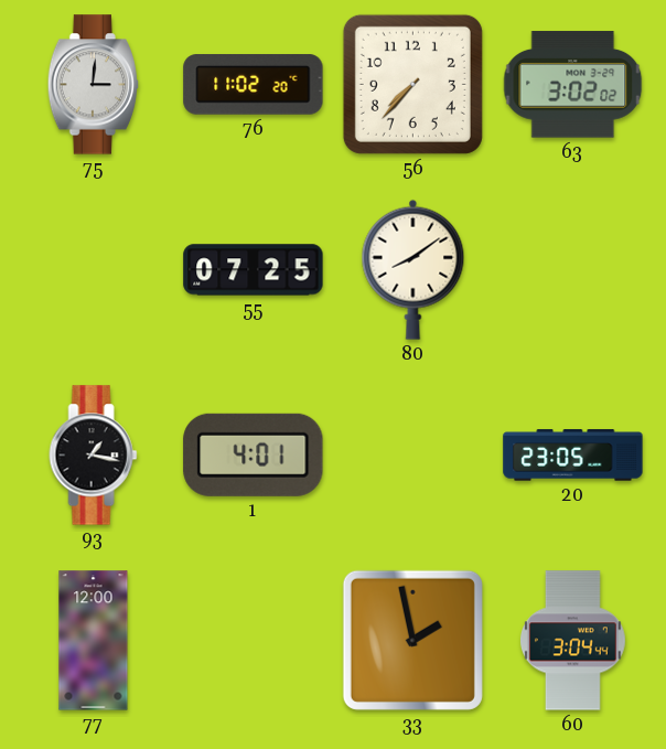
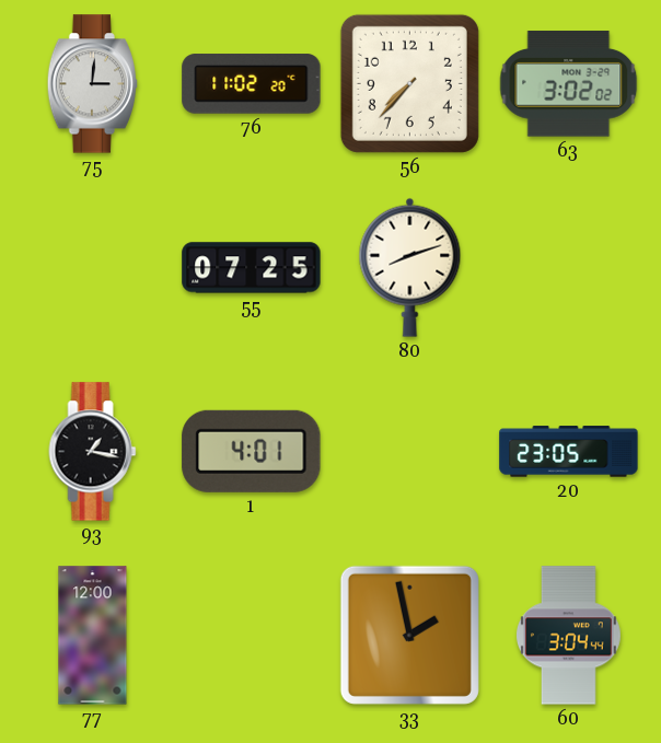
80: 8:09 -> 8:12
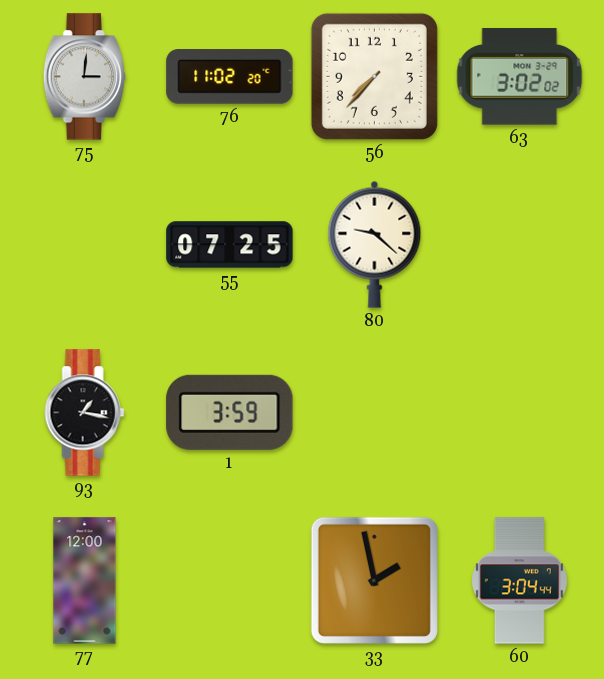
80: 8:12 -> 9:22
1: 4:01 -> 3:59
20: 23:05 -> none
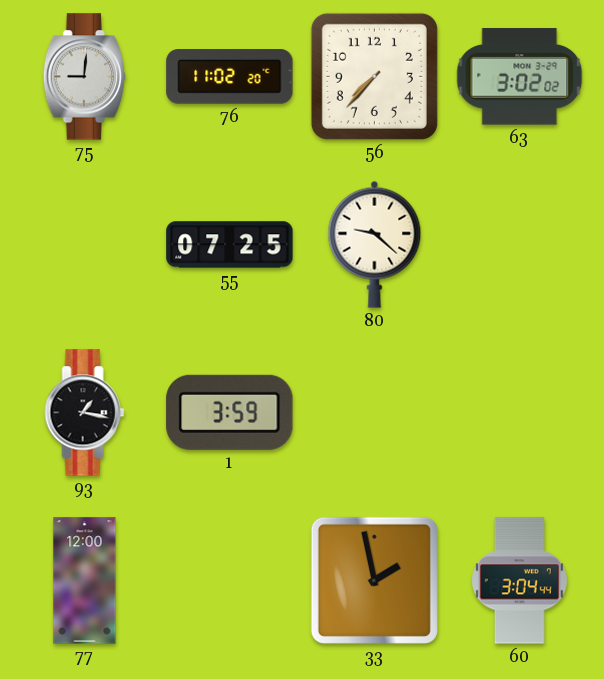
75: 3:01 -> 9:01
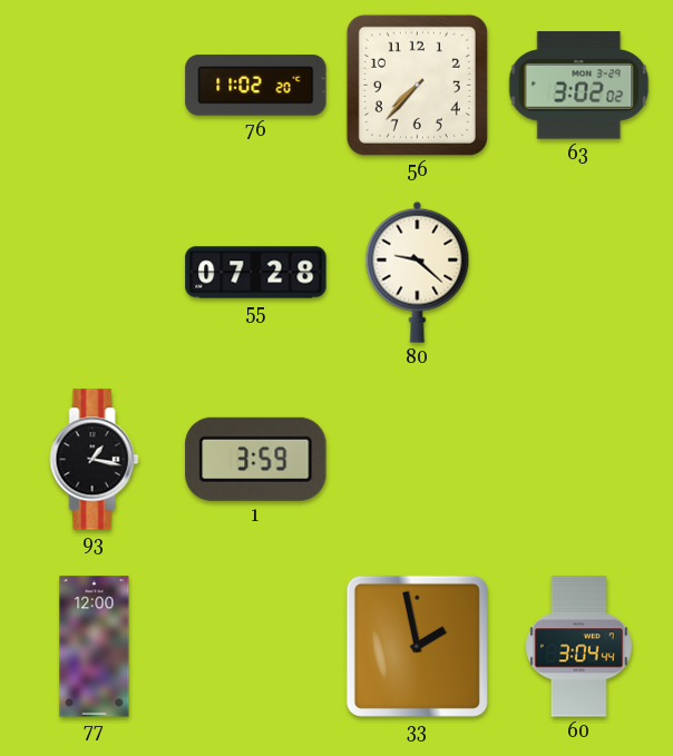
75: 9:01 -> none
55: 07:25 -> 07:28
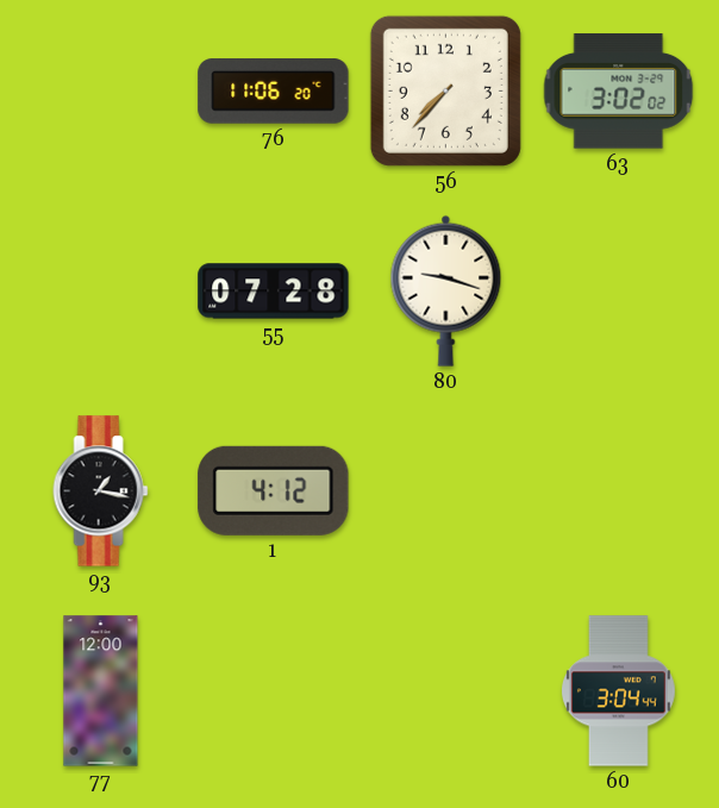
76: 11:02 -> 11:06
80: 9:22 -> 9:18
1: 3:59 -> 4:12
33: 1:58 -> none
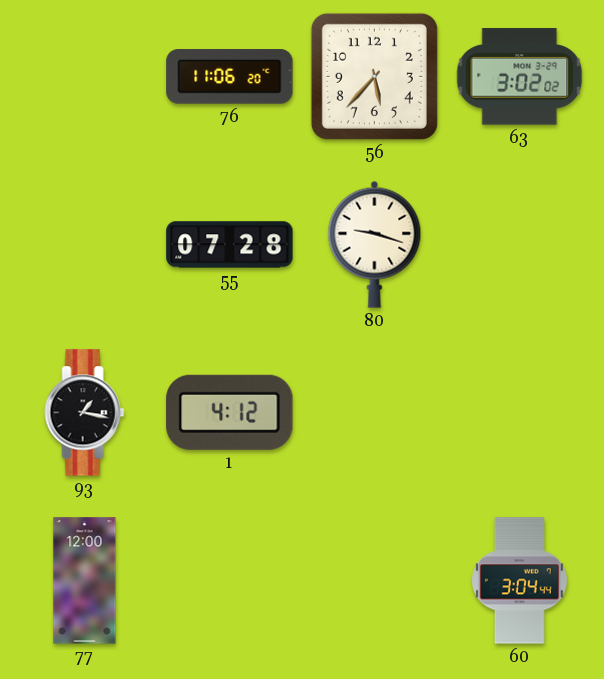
56: 7:37 -> 5:37
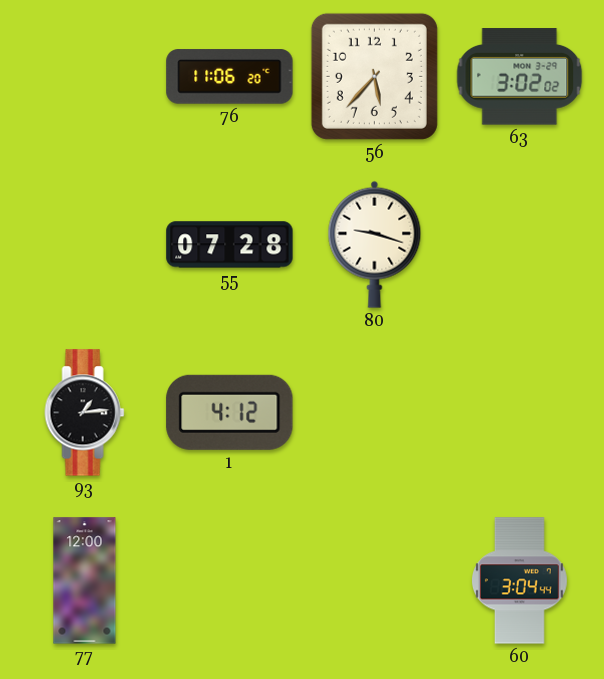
93: 1:17 -> 1:14
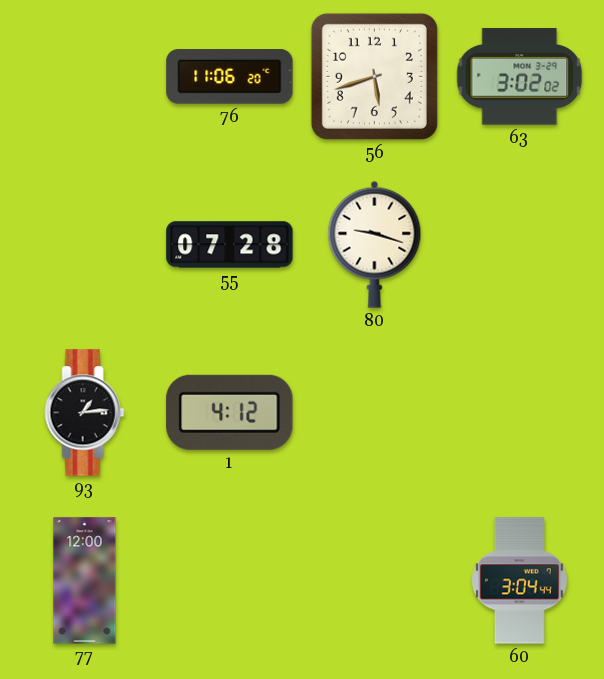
56: 5:37 -> 5:42
